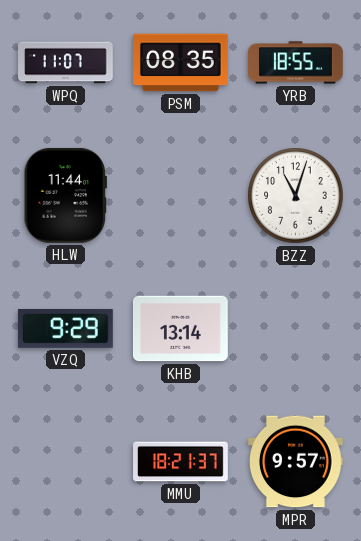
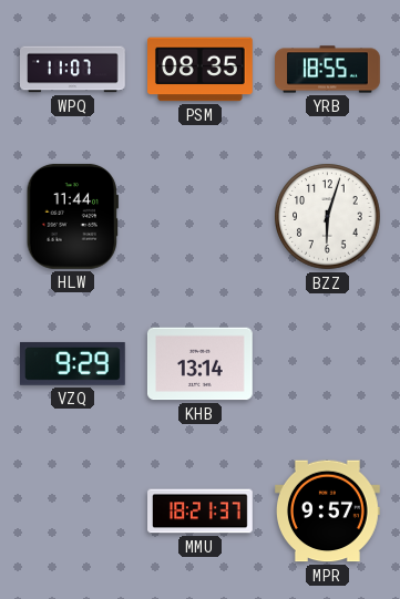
BZZ: 11:03 -> 6:03
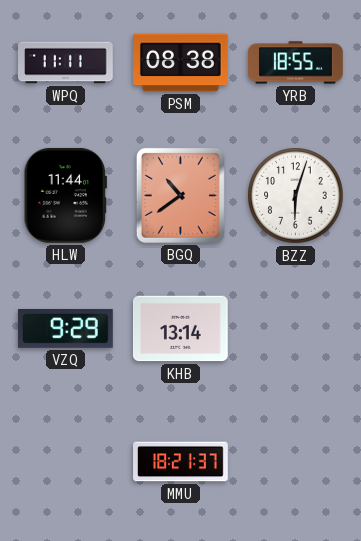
WPQ: 11:07 -> 11:11
PSM: 08:35 -> 08:38
BGQ: none -> 10:39
MPR: 9:57 -> none
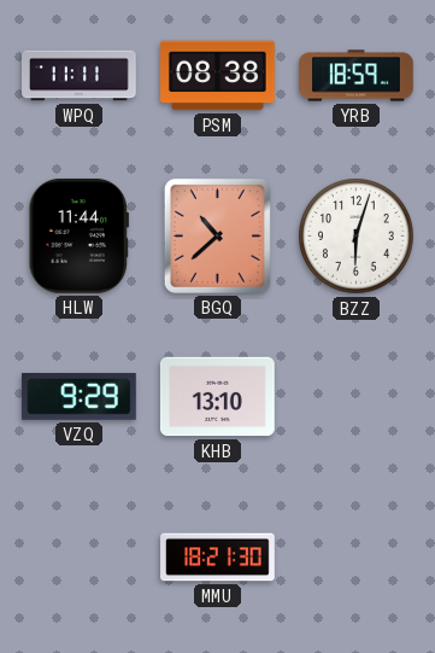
YRB: 18:55 -> 18:59
BGQ: 10:39 -> 10:38
KHB: 13:14 -> 13:10
MMU: 18:21:37 -> 18:21:30
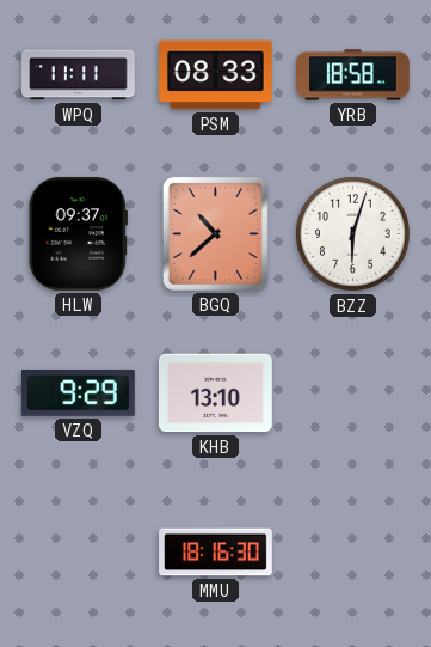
PSM: 08:38 -> 08:33
YRB: 18:59 -> 18:58
HLW: 11:44 -> 09:37
MMU: 18:21 -> 18:16
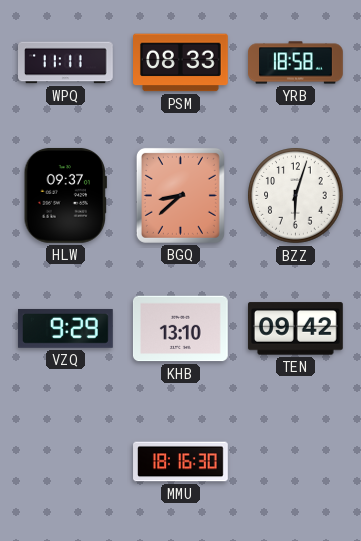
BGQ: 10:38 -> 8:38
TEN: none -> 09:42
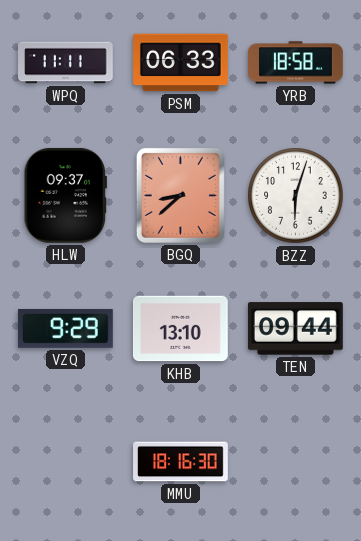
PSM: 08:33 -> 06:33
TEN: 09:42 -> 09:44
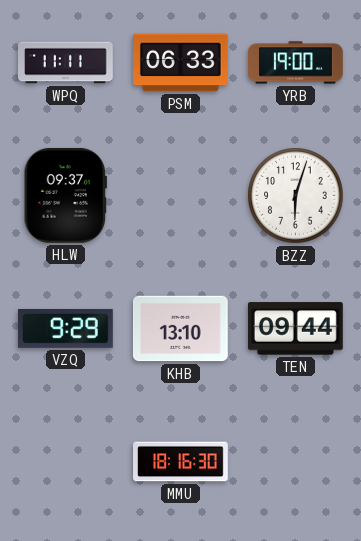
YRB: 18:58 -> 19:00
BGQ: 8:38 -> none
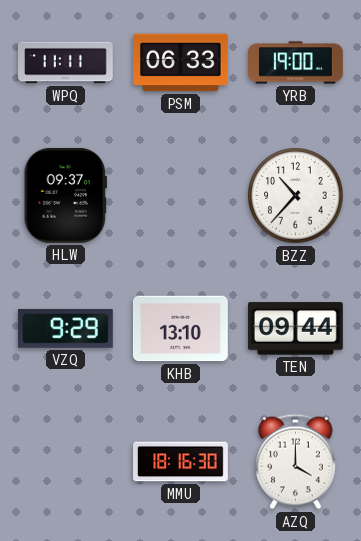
BZZ: 6:03 -> 10:37
AZQ: none -> 4:00
